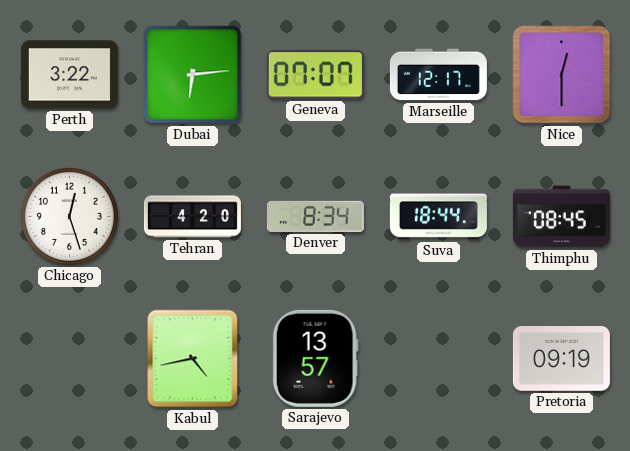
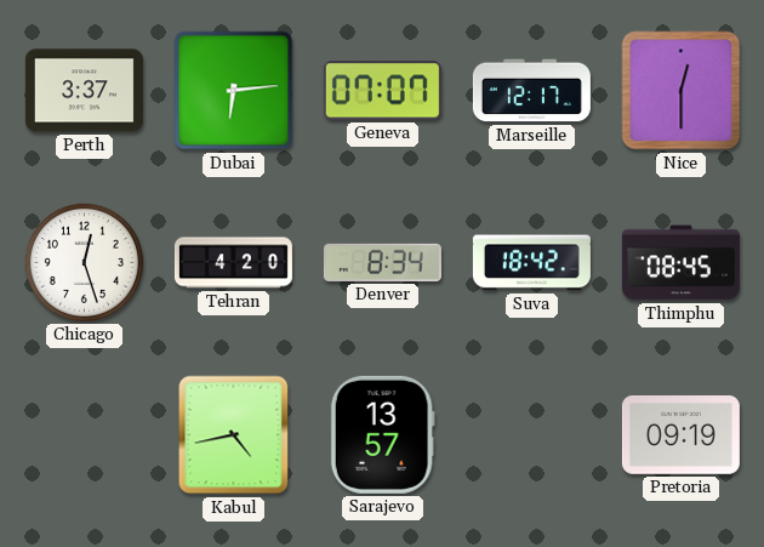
Perth: 3:22 -> 3:37
Suva: 18:44 -> 18:42
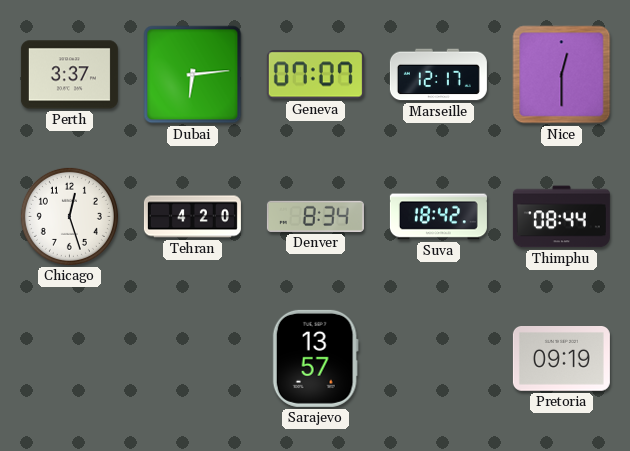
Thimphu: 08:45 -> 08:44
Kabul: 4:43 -> none
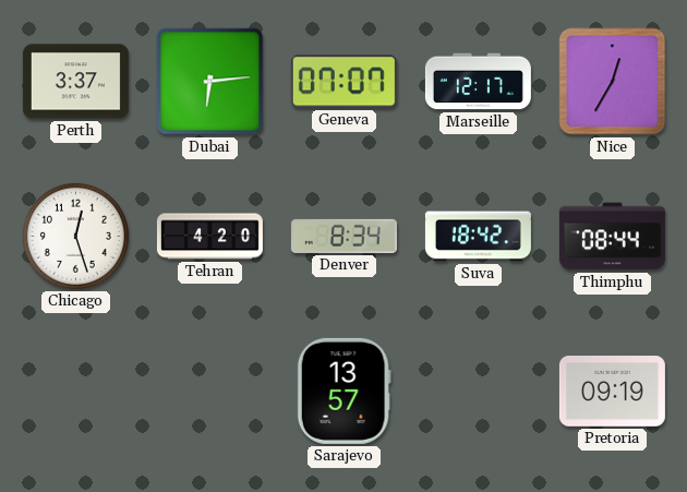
Nice: 12:30 -> 12:35
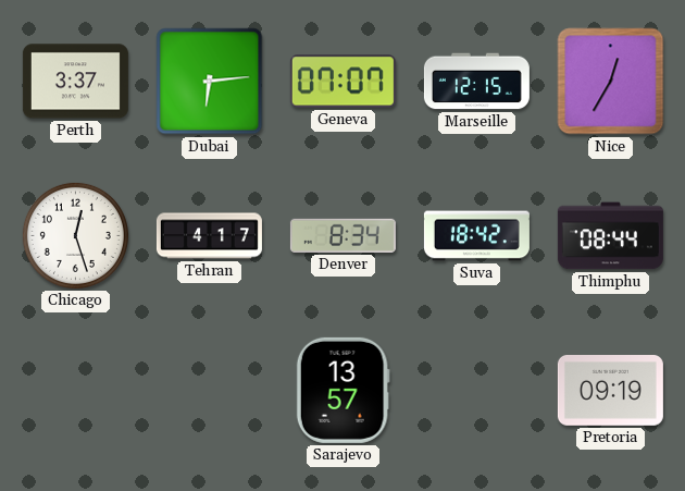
Marseille: 12:17 -> 12:15
Tehran: 4:20 -> 4:17
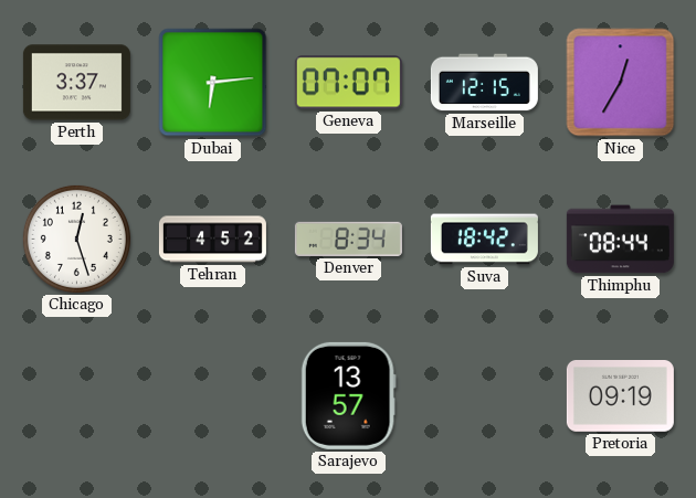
Tehran: 4:17 -> 4:52
